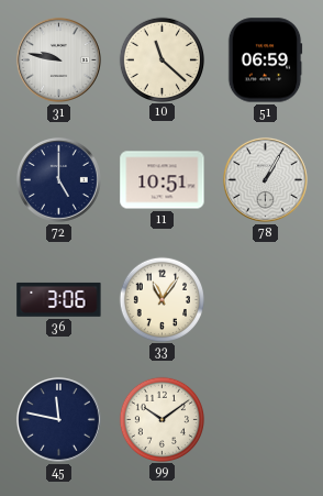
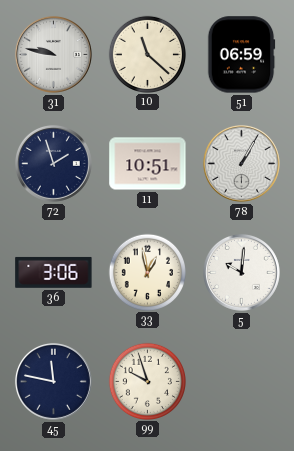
72: 5:00 -> 1:57
33: 11:06 -> 12:58
5: none -> 10:01
99: 10:09 -> 9:57
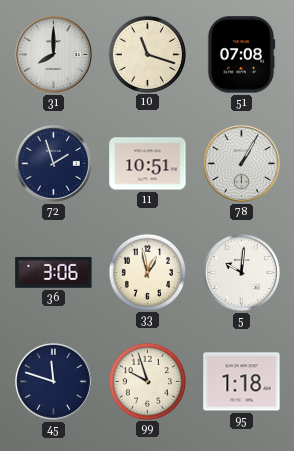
31: 9:47 -> 8:00
10: 11:22 -> 11:18
51: 06:59 -> 07:08
45: 11:47 -> 11:48
95: none -> 1:18
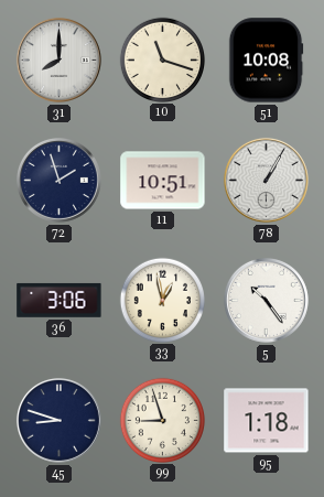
51: 07:08 -> 10:08
5: 10:01 -> 10:24
45: 11:48 -> 8:48
99: 9:57 -> 8:57
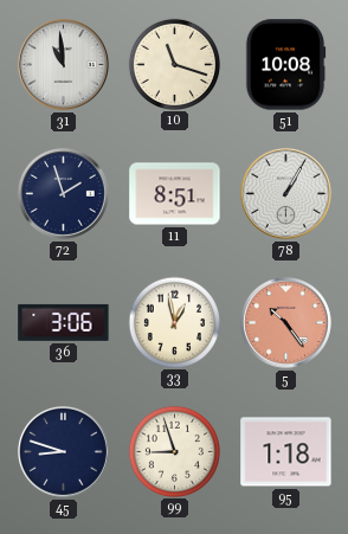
31: 8:00 -> 10:59
11: 10:51 -> 8:51
5 dial: white -> salmon
